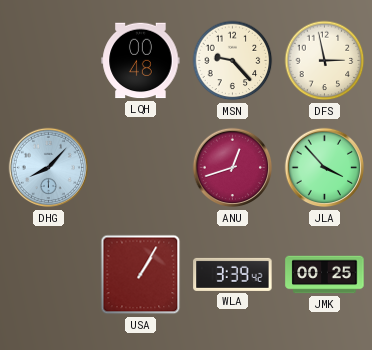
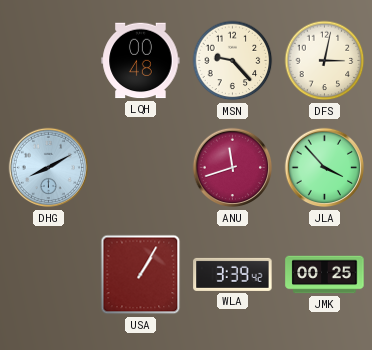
DFS: 2:58 -> 3:02
DHG: 8:07 -> 8:10
ANU: 12:42 -> 11:42
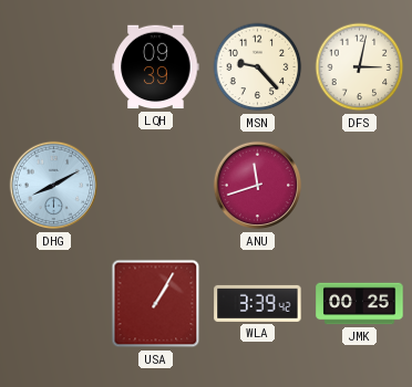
LQH: 00:48 -> 09:39
JLA: 3:53 -> none
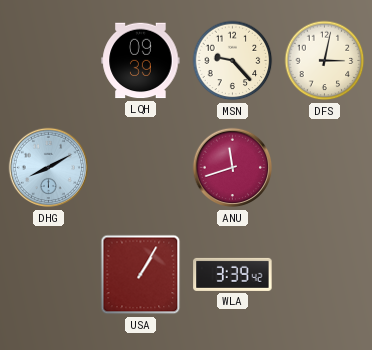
JMK: 00:25 -> none
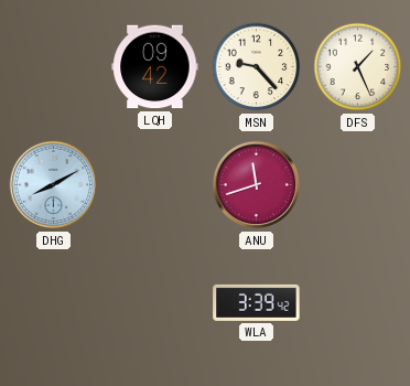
LQH: 09:39 -> 09:42
DFS: 3:02 -> 1:26
USA: 1:05 -> none
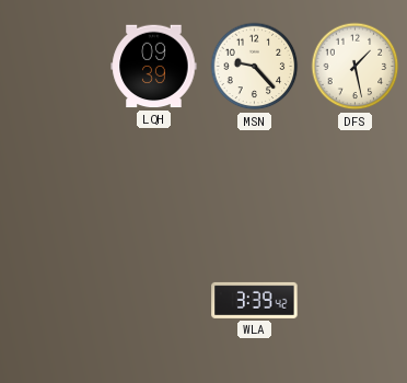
LQH: 09:42 -> 09:39
DFS: 1:26 -> 1:28
DHG: 8:10 -> none
ANU: 11:42 -> none
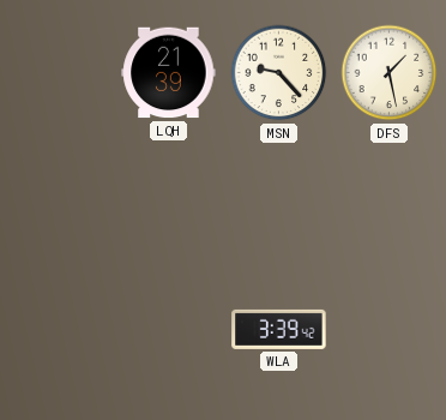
LQH: 09:39 -> 21:39
